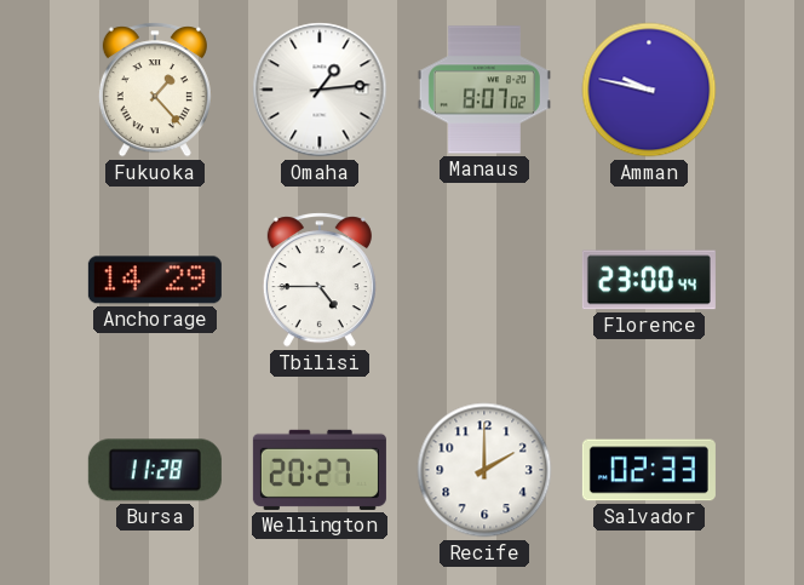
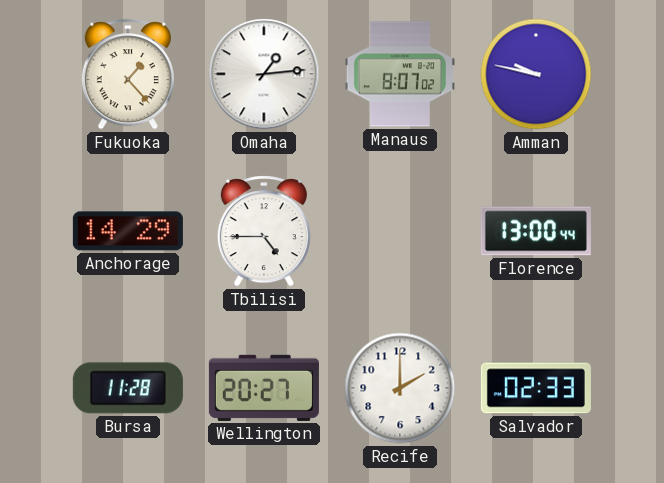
Florence: 23:00 -> 13:00
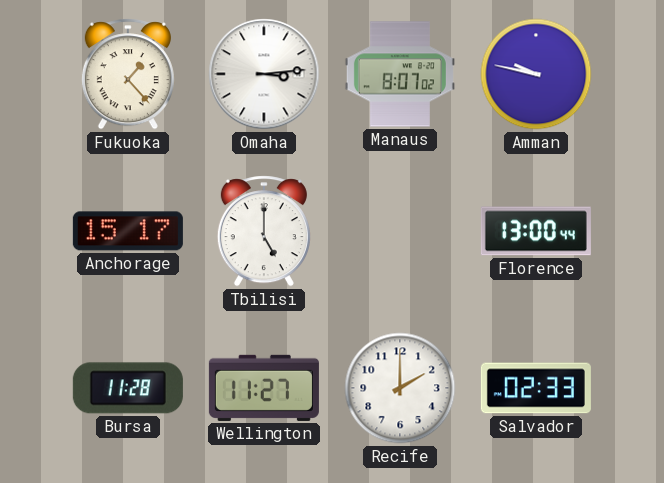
Omaha: 1:14 -> 3:14
Anchorage: 14:29 -> 15:17
Tbilisi: 4:45 -> 5:00
Wellington: 20:27 -> 11:27
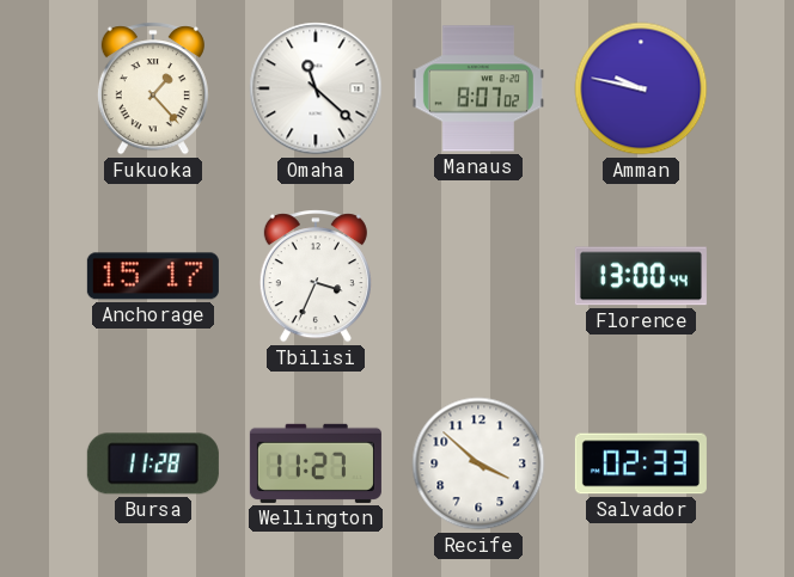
Omaha: 3:14 -> 11:22
Tbilisi: 5:00 -> 3:34
Recife: 2:00 -> 3:52
